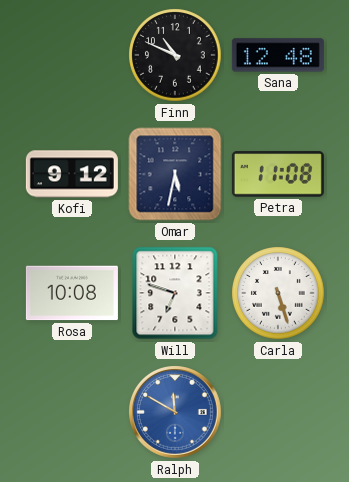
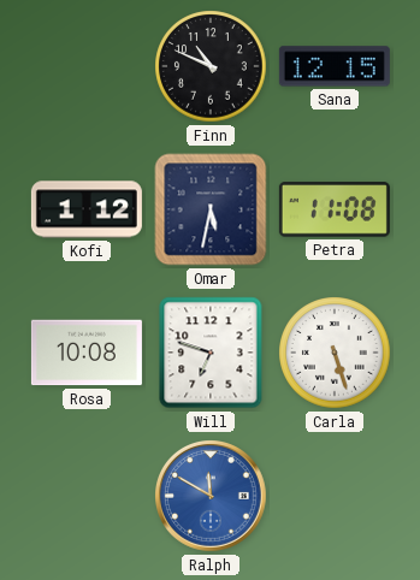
Sana: 12:48 -> 12:15
Kofi: 9:12 -> 1:12
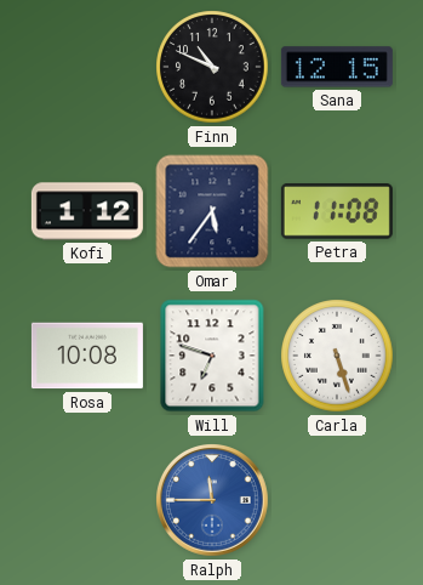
Omar: 5:32 -> 5:36
Ralph: 11:50 -> 11:45
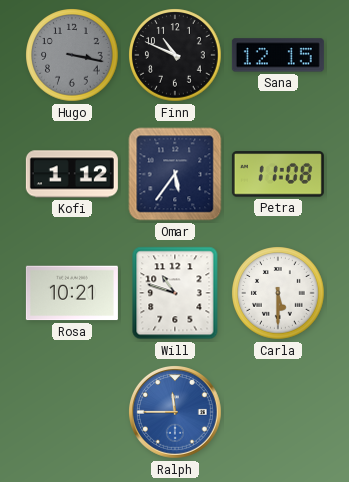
Hugo: none -> 3:17
Rosa: 10:08 -> 10:21
Will: 6:48 -> 10:48
Carla: 5:27 -> 5:30
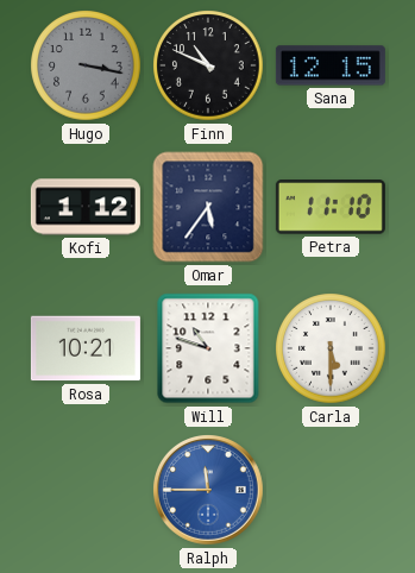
Petra: 11:08 -> 11:10
